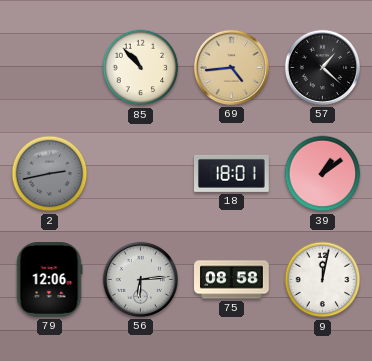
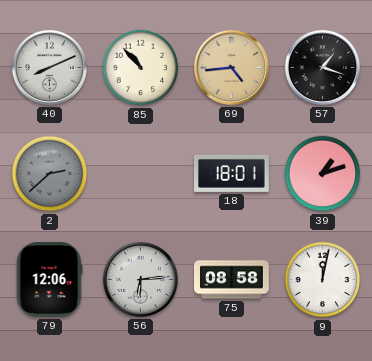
40: none -> 8:11
57: 1:22 -> 1:18
2: 2:43 -> 2:38
39: 1:09 -> 1:12
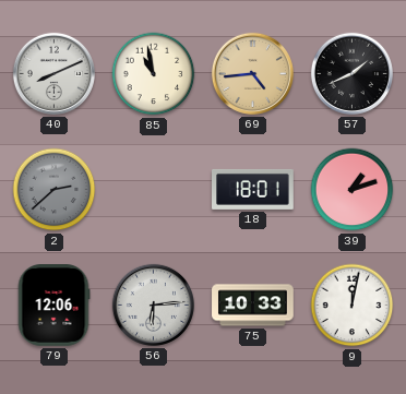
85: 10:53 -> 10:58
57: 1:18 -> 1:41
75: 08:58 -> 10:33
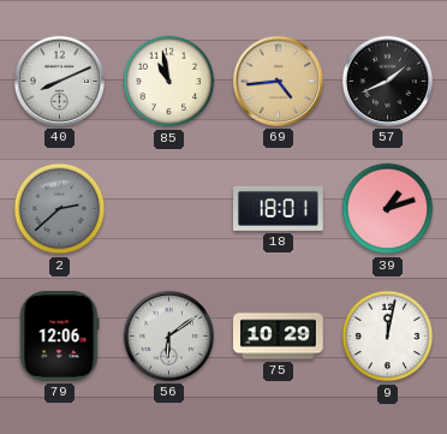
56: 6:14 -> 6:09
75: 10:33 -> 10:29
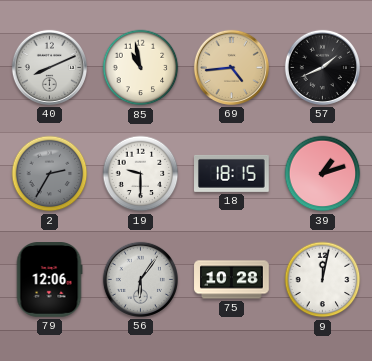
2: 2:38 -> 2:35
19: none -> 9:30
18: 18:01 -> 18:15
56: 6:09 -> 6:06
75: 10:29 -> 10:28
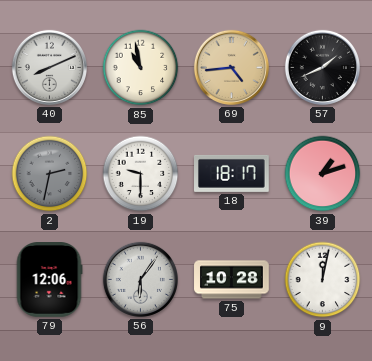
2: 2:35 -> 2:32
18: 18:15 -> 18:17
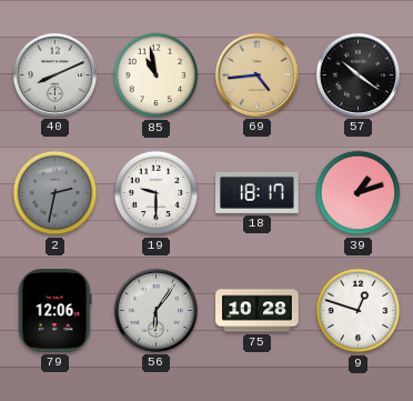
57: 1:41 -> 10:21
9: 12:02 -> 12:48
